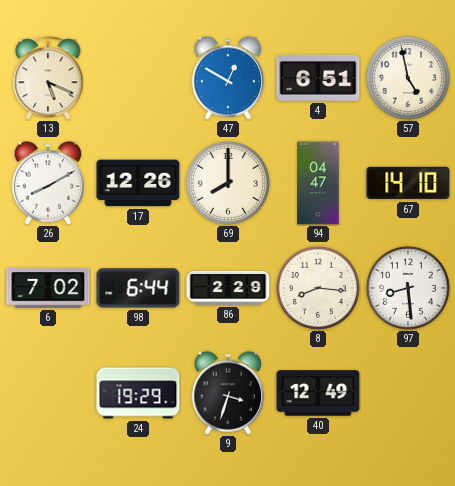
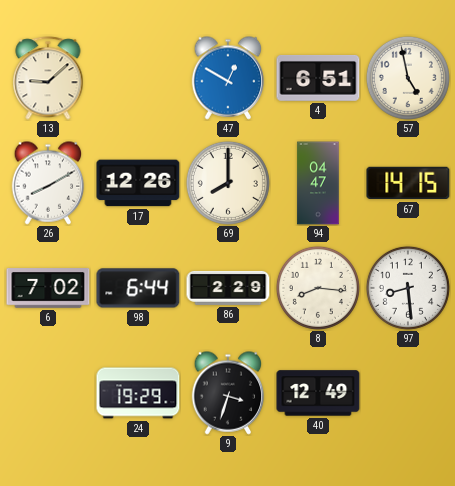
13: 5:19 -> 9:08
67: 14:10 -> 14:15
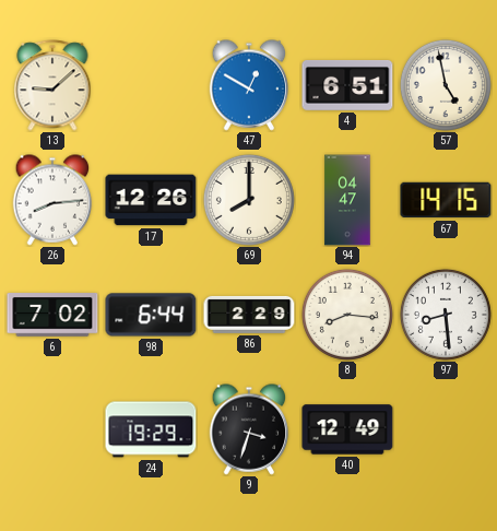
26: 8:10 -> 8:14
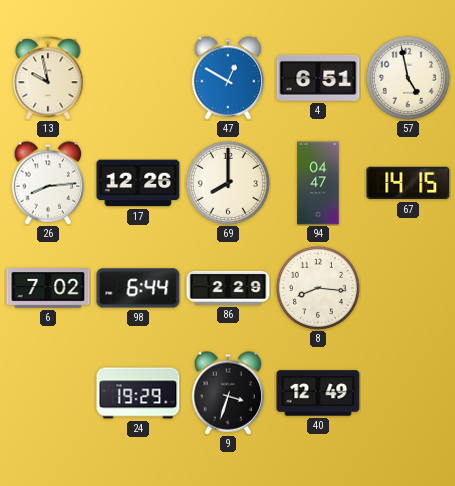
13: 9:08 -> 9:58
97: 8:29 -> none
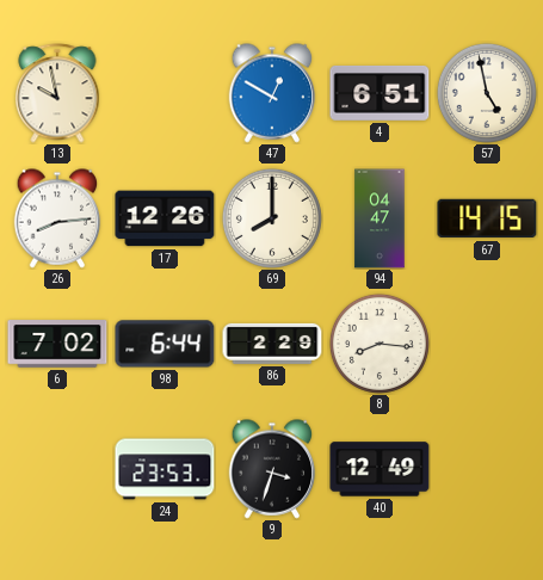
24: 19:29 -> 23:53
